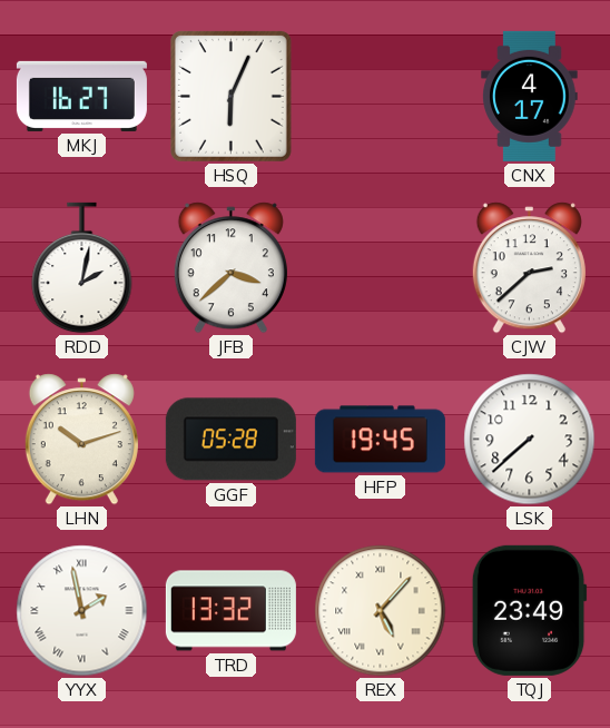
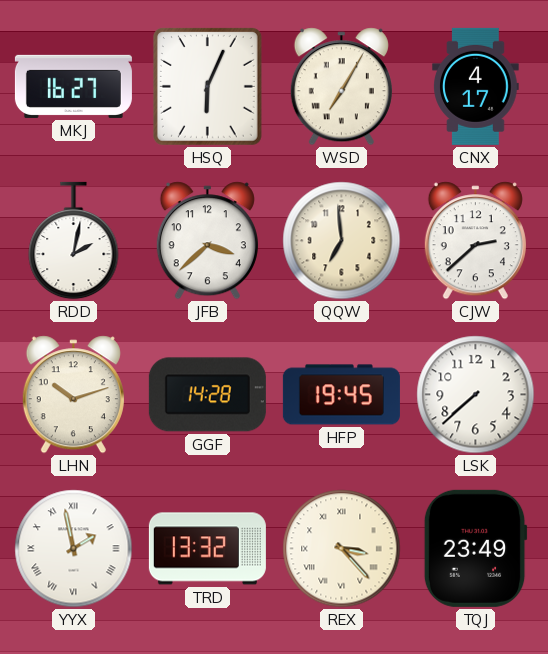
WSD: none -> 7:05
QQW: none -> 6:59
GGF: 05:28 -> 14:28
REX: 5:07 -> 3:23
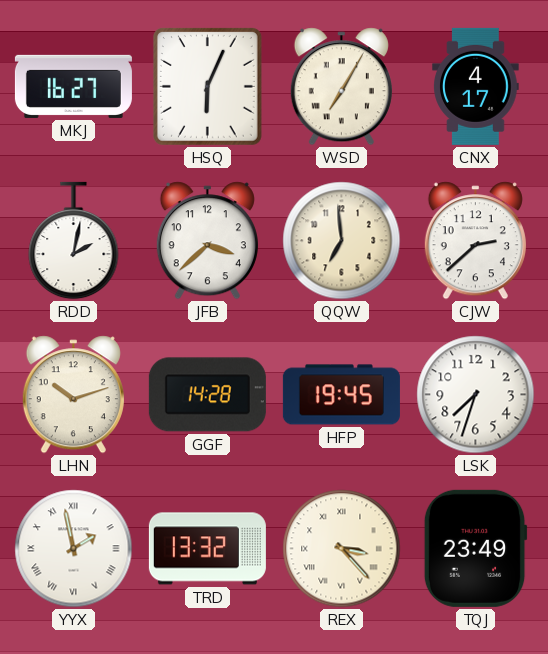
LSK: 7:38 -> 7:33
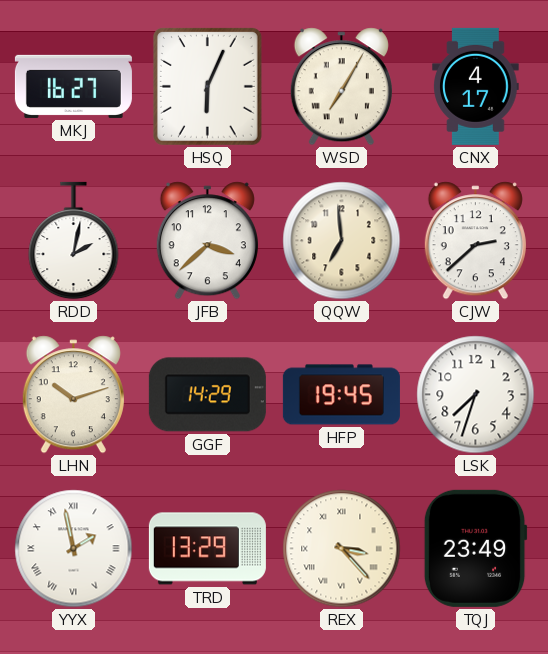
GGF: 14:28 -> 14:29
TRD: 13:32 -> 13:29
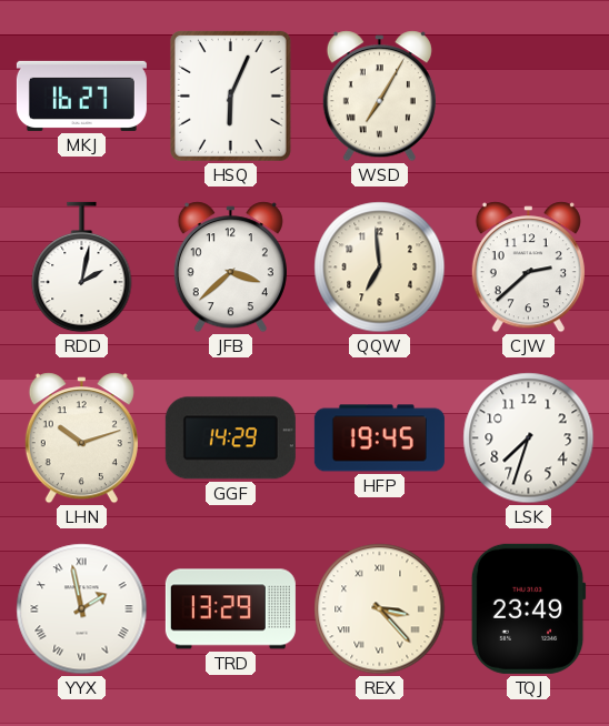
CNX: 4:17 -> none
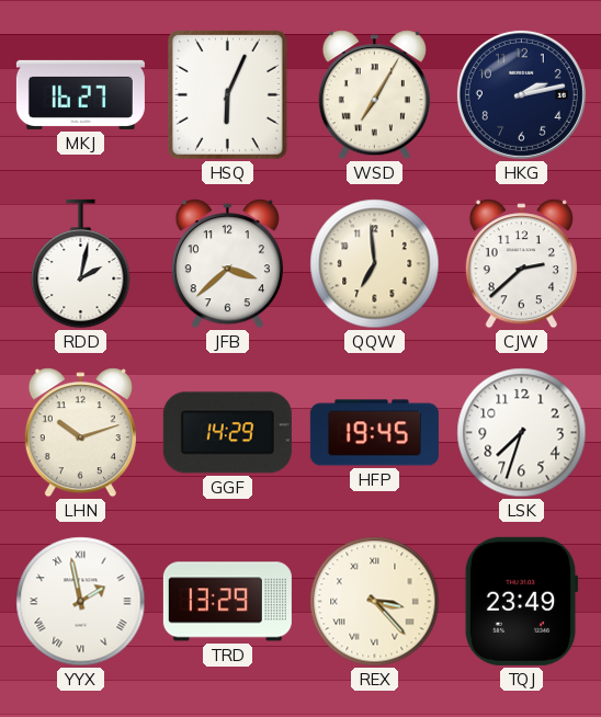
HKG: none -> 2:13
